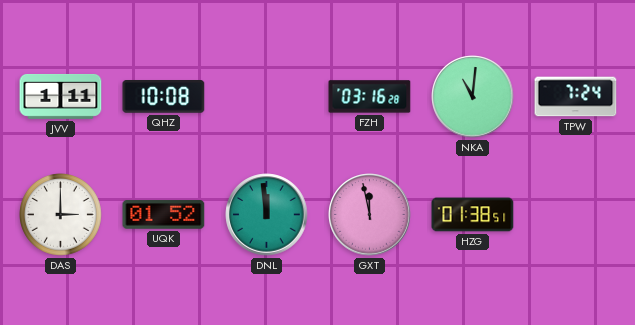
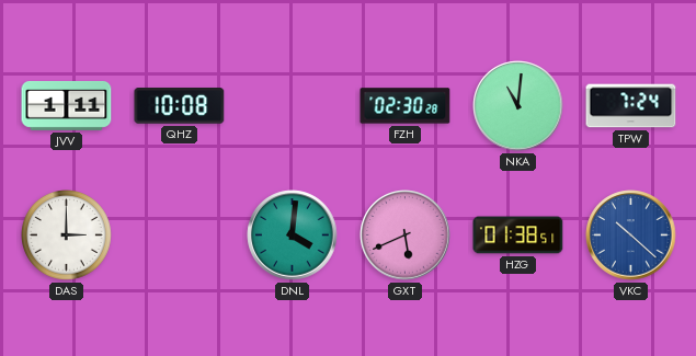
FZH: 03:16 -> 02:30
UQK: 01:52 -> none
DNL: 11:59 -> 4:01
GXT: 11:58 -> 5:41
VKC: none -> 10:22
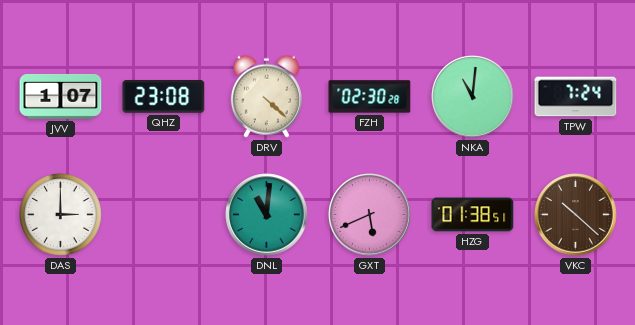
JVV: 1:11 -> 1:07
QHZ: 10:08 -> 23:08
DRV: none -> 4:22
DNL: 4:01 -> 11:01
VKC dial: blue -> brown
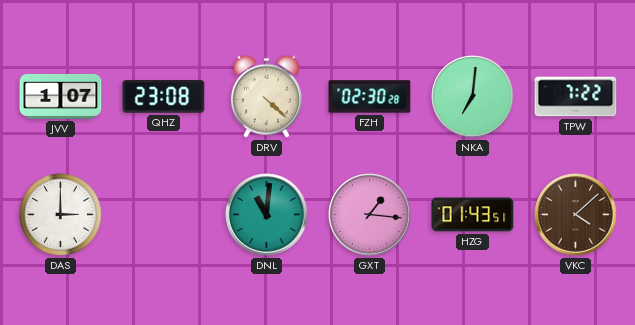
NKA: 11:01 -> 7:01
TPW: 7:24 -> 7:22
GXT: 5:41 -> 1:16
HZG: 01:38 -> 01:43
VKC: 10:22 -> 4:08
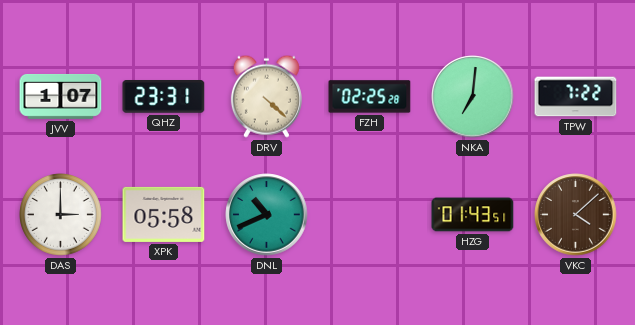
QHZ: 23:08 -> 23:31
FZH: 02:30 -> 02:25
XPK: none -> 05:58
DNL: 11:01 -> 10:41
GXT: 1:16 -> none
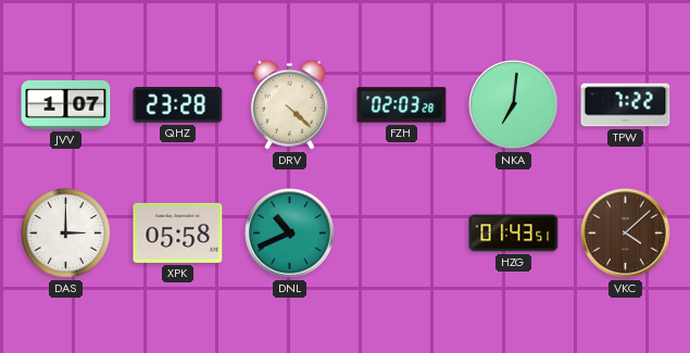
QHZ: 23:31 -> 23:28
FZH: 02:25 -> 02:03
